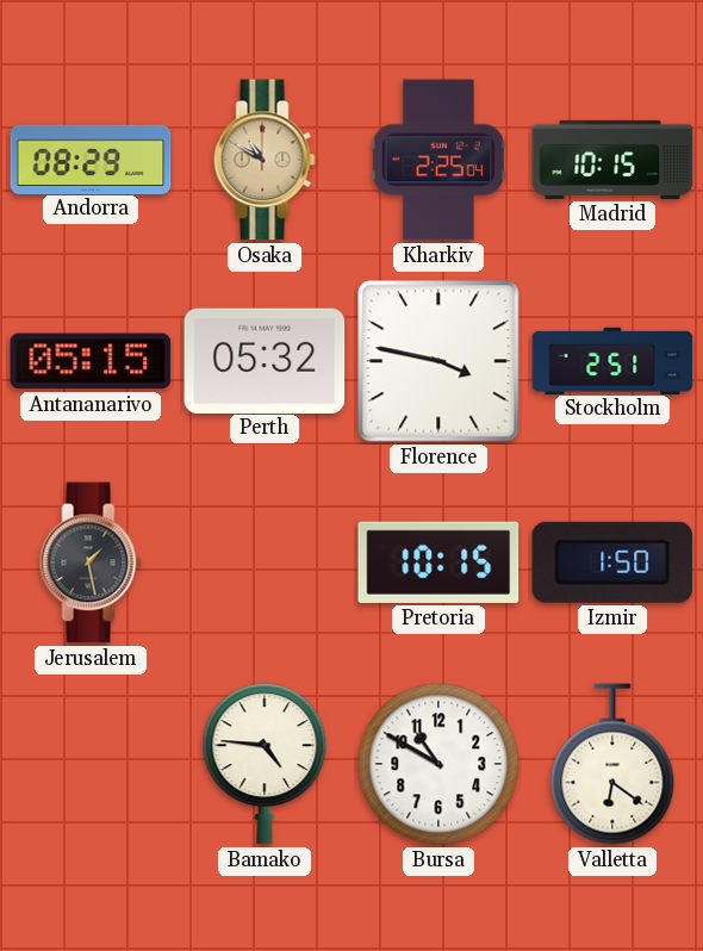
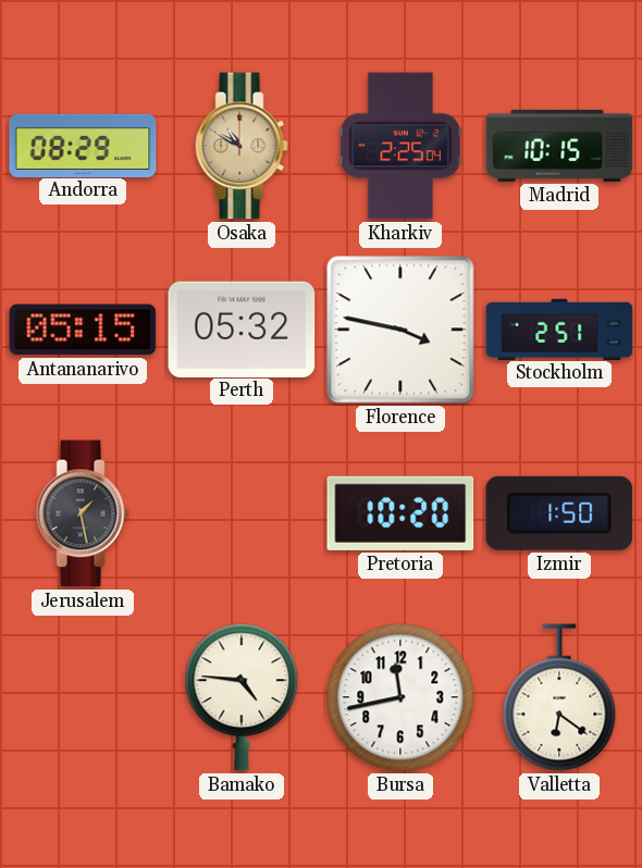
Pretoria: 10:15 -> 10:20
Bursa: 10:50 -> 11:43
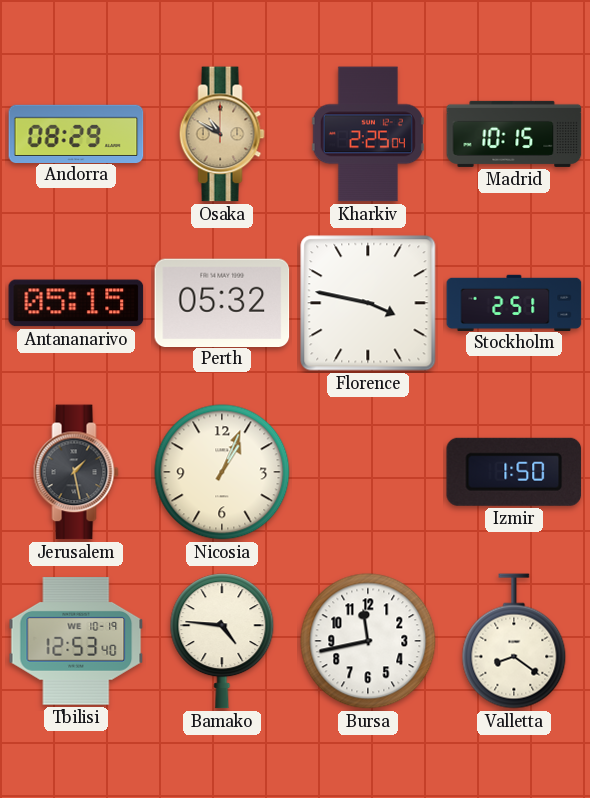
Nicosia: none -> 1:04
Pretoria: 10:20 -> none
Tbilisi: none -> 12:53
Valletta: 6:21 -> 8:21
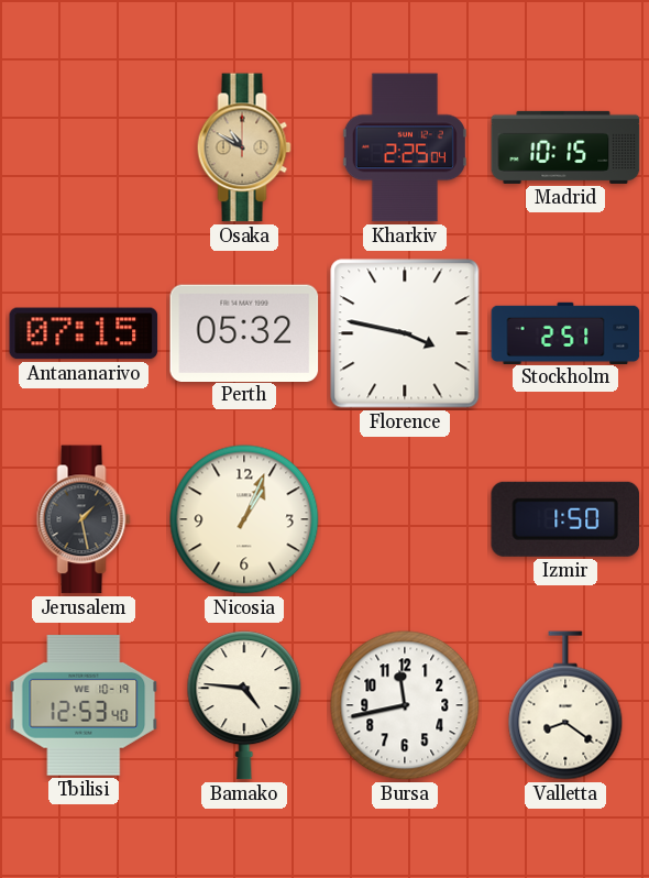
Andorra: 08:29 -> none
Antananarivo: 05:15 -> 07:15
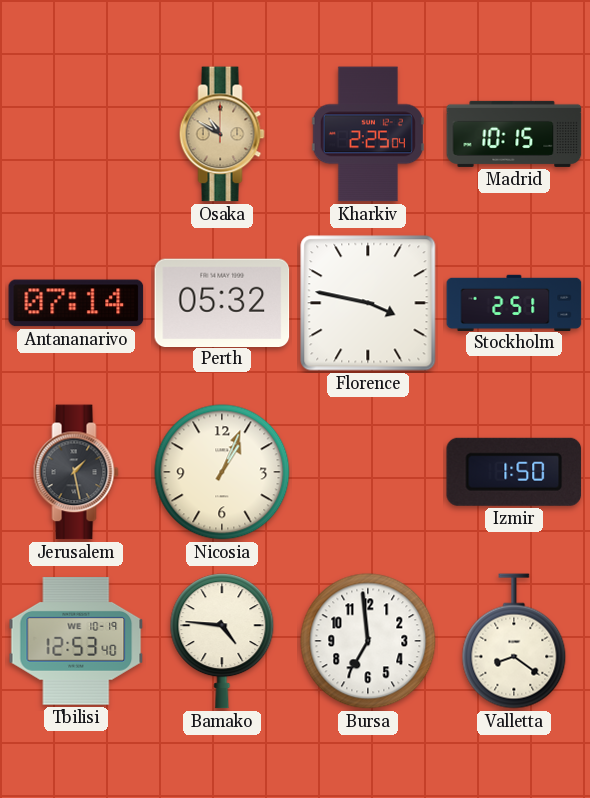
Antananarivo: 07:15 -> 07:14
Bursa: 11:43 -> 6:59
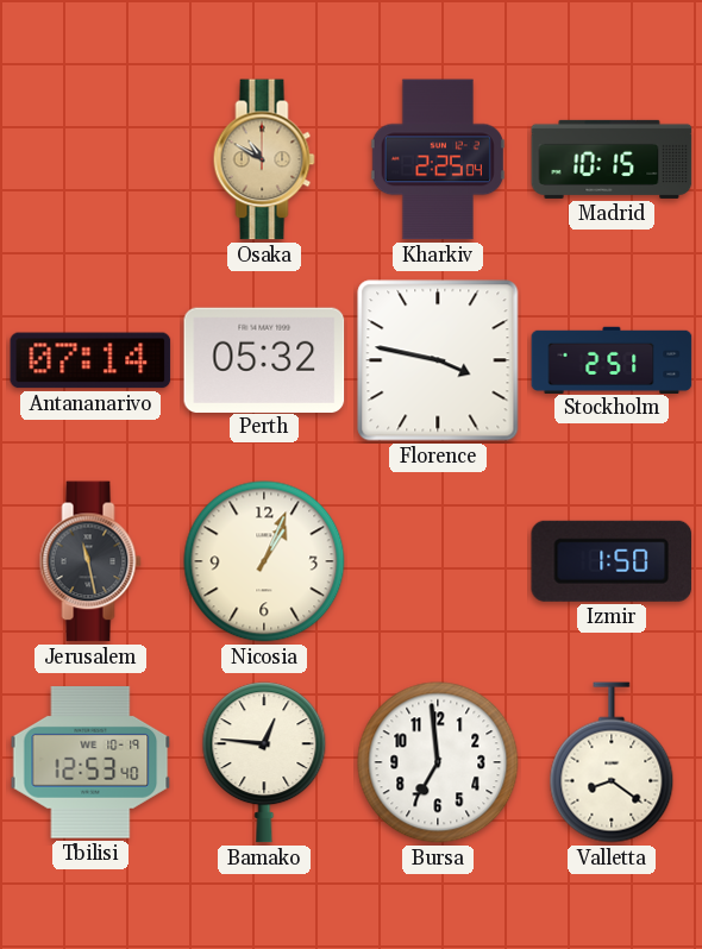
Jerusalem: 1:28 -> 11:28
Bamako: 4:46 -> 12:46
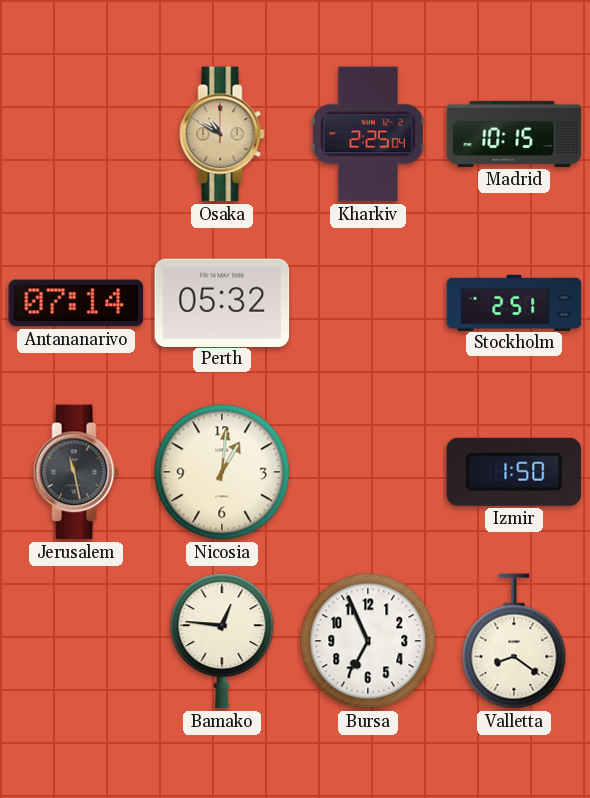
Florence: 3:47 -> none
Nicosia: 1:04 -> 1:01
Tbilisi: 12:53 -> none
Bursa: 6:59 -> 6:56
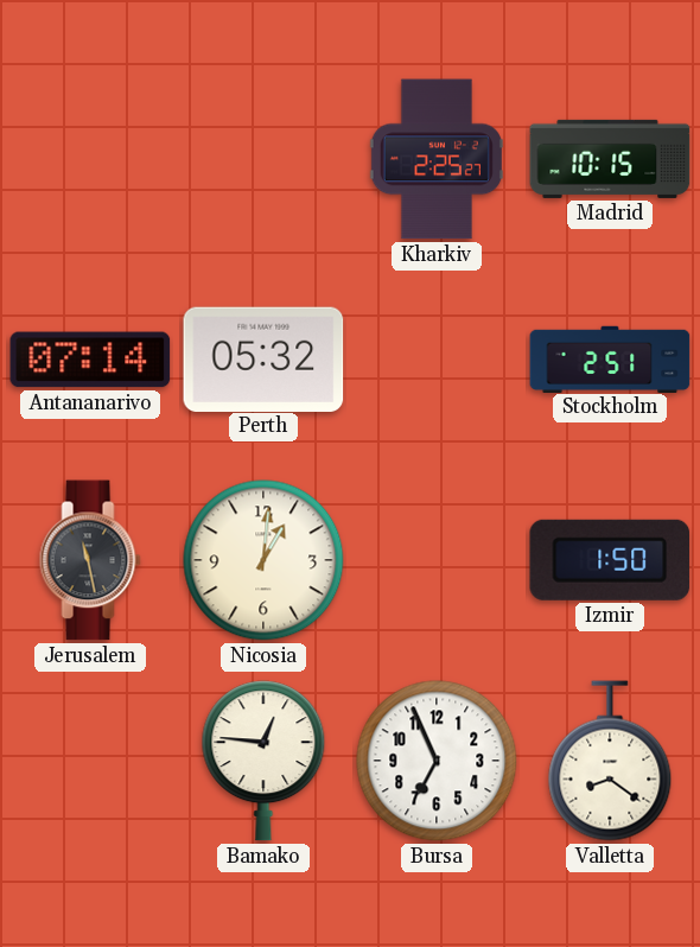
Osaka: 10:50 -> none
Kharkiv: 2:25:04 -> 2:25:27
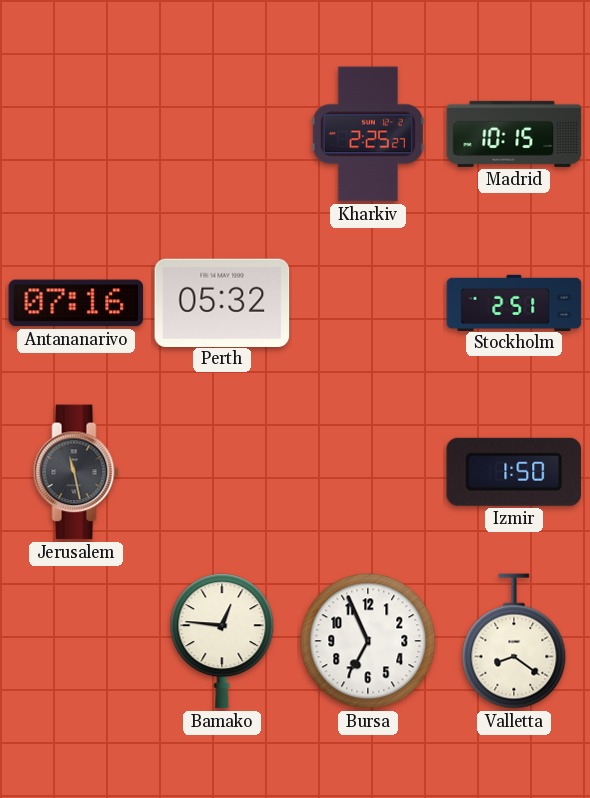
Antananarivo: 07:14 -> 07:16
Nicosia: 1:01 -> none
